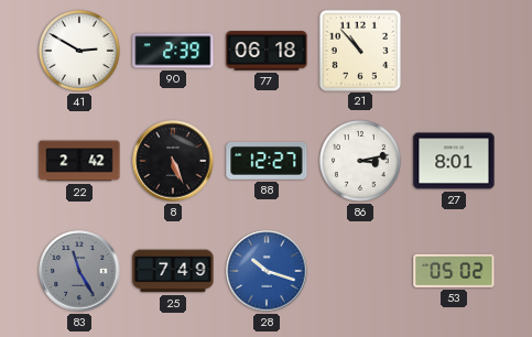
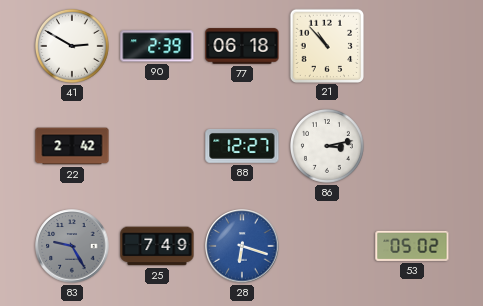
8: 5:26 -> none
27: 8:01 -> none
83: 11:25 -> 9:25
28: 10:18 -> 6:18
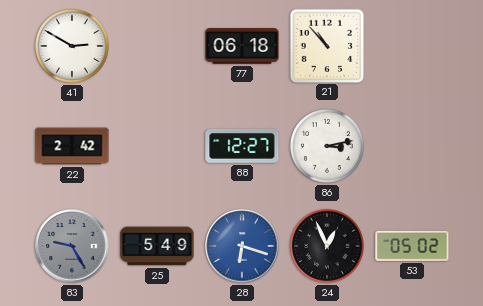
90: 2:39 -> none
25: 7:49 -> 5:49
24: none -> 12:56
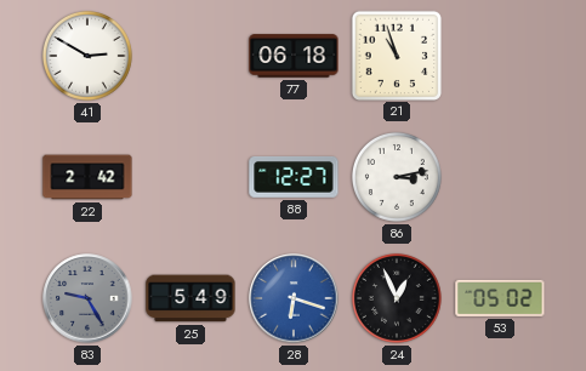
21: 10:53 -> 10:57
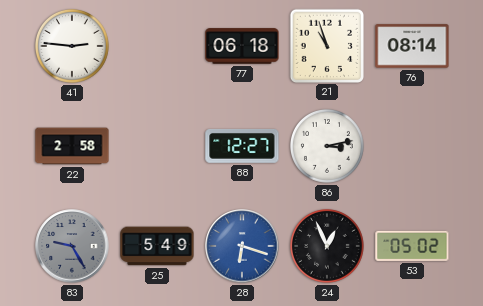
41: 2:50 -> 2:46
76: none -> 08:14
22: 2:42 -> 2:58
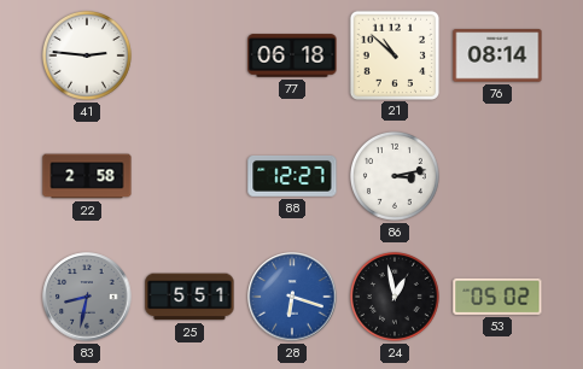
21: 10:57 -> 10:52
83: 9:25 -> 8:32
25: 5:49 -> 5:51
24: 12:56 -> 12:58
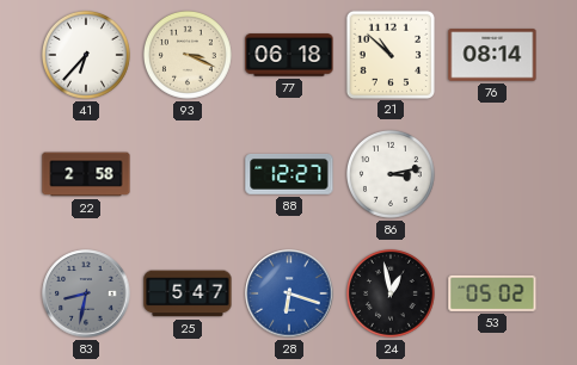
41: 2:46 -> 6:37
93: none -> 3:19
25: 5:51 -> 5:47
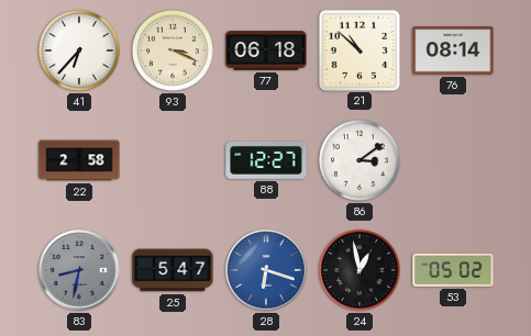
86: 3:13 -> 3:09
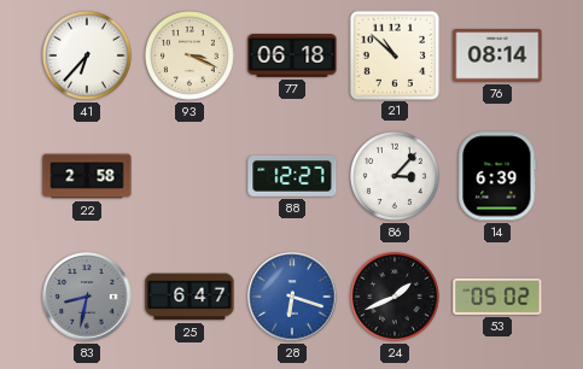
86: 3:09 -> 3:07
14: none -> 6:39
25: 5:47 -> 6:47
24: 12:58 -> 1:41
